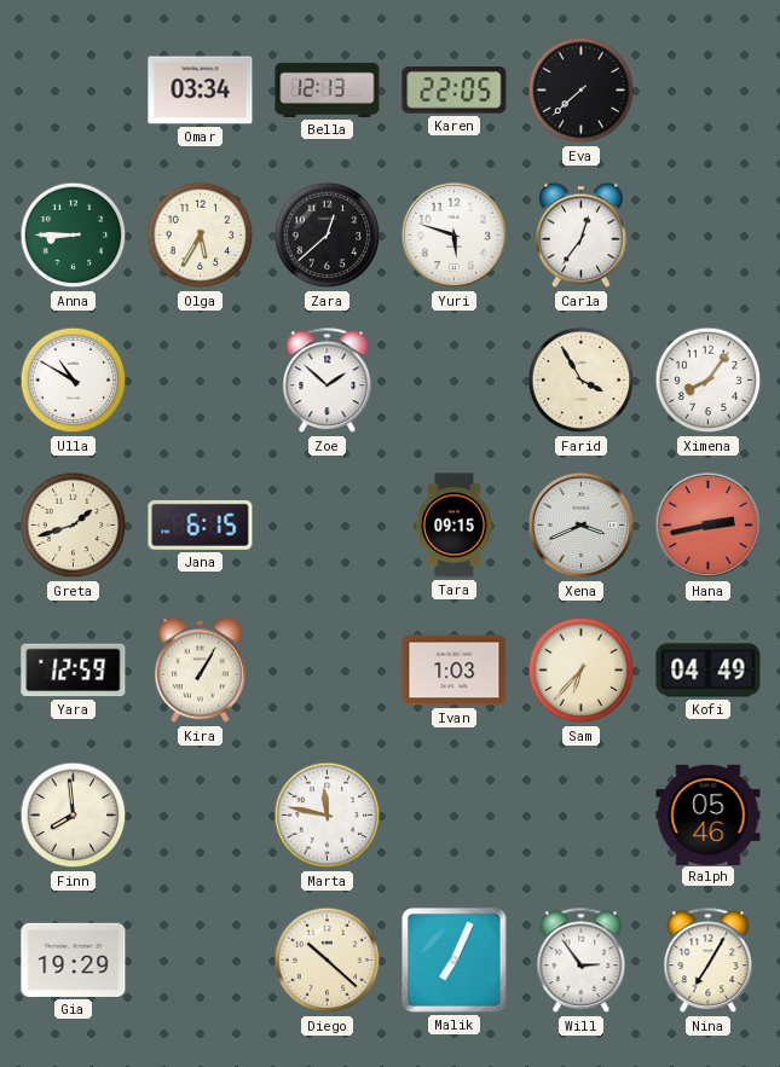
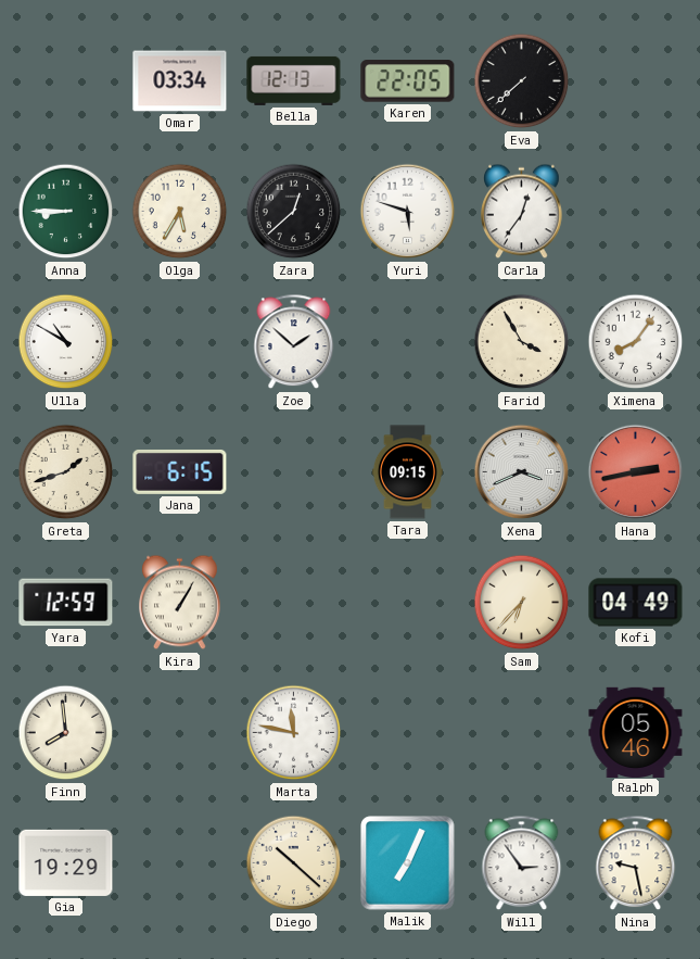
Ivan: 1:03 -> none
Nina: 7:05 -> 9:28
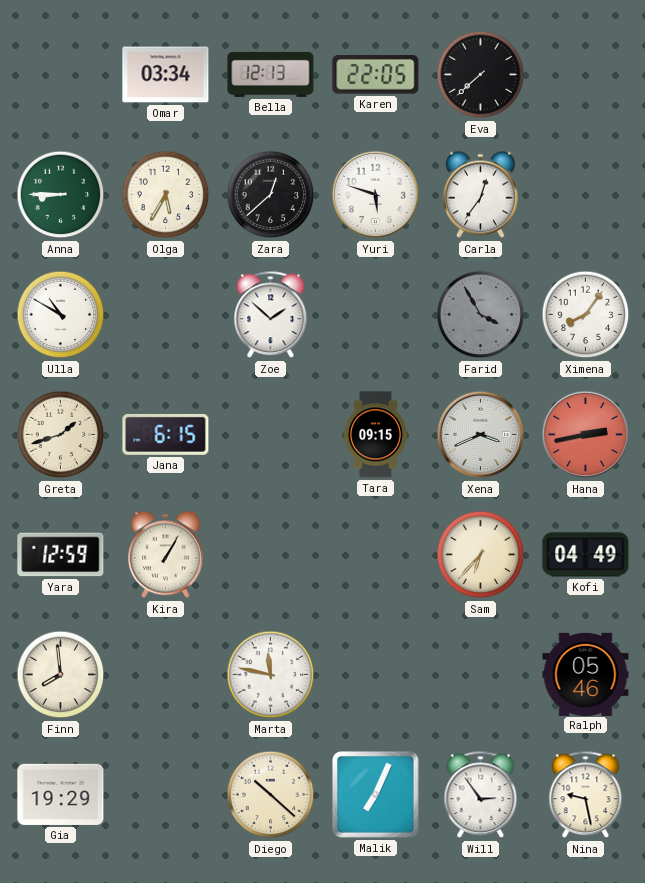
Farid dial: cream -> grey
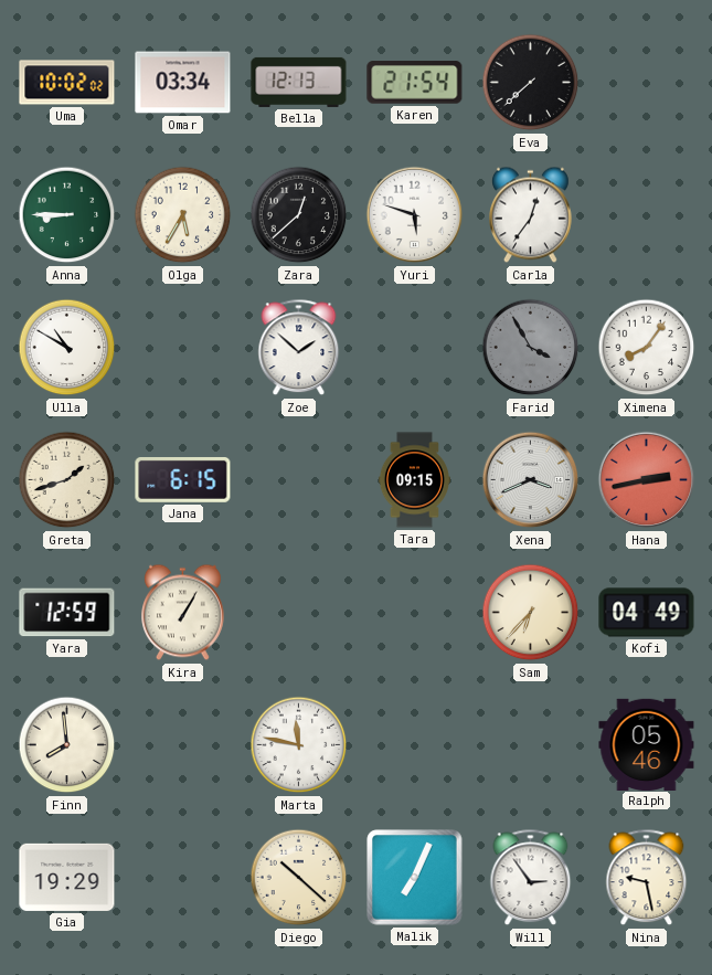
Uma: none -> 10:02
Karen: 22:05 -> 21:54
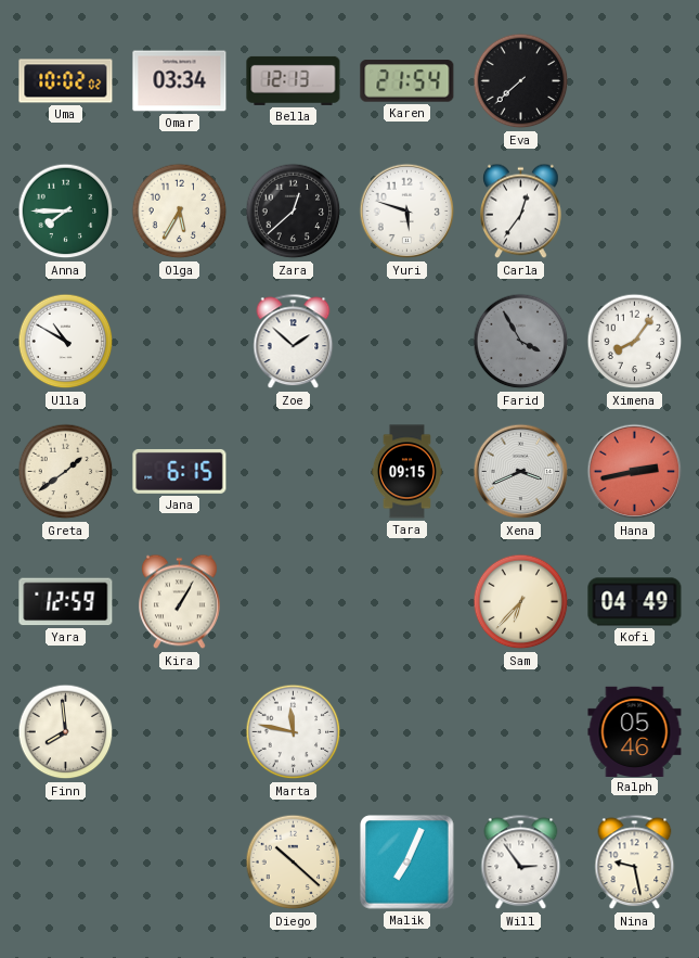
Anna: 8:45 -> 7:45
Greta: 1:42 -> 1:39
Gia: 19:29 -> none
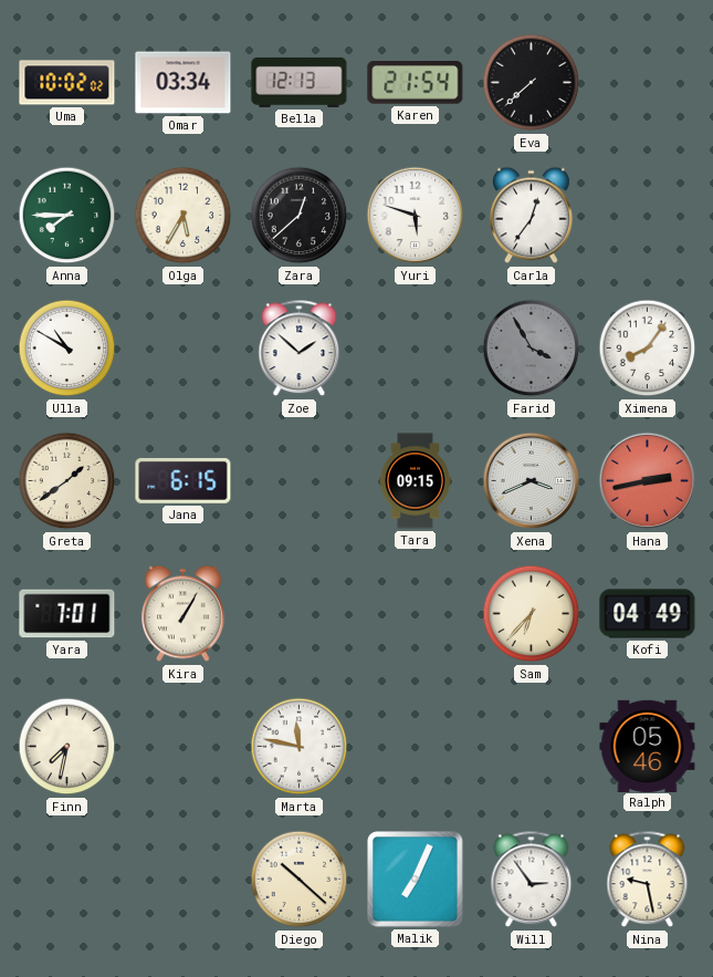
Yara: 12:59 -> 7:01
Finn: 7:59 -> 7:32
